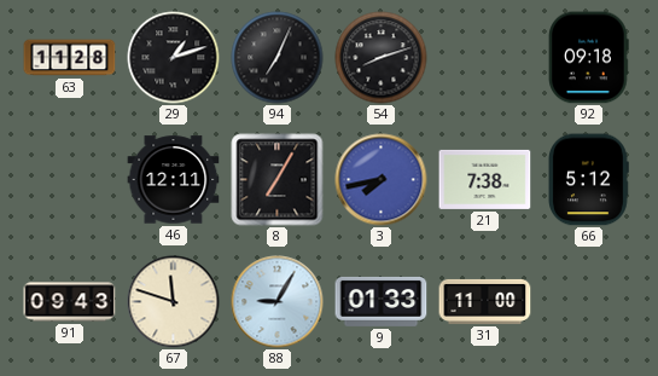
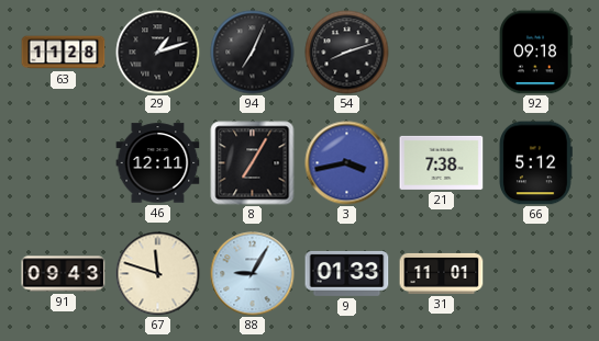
3: 7:43 -> 3:43
31: 11:00 -> 11:01
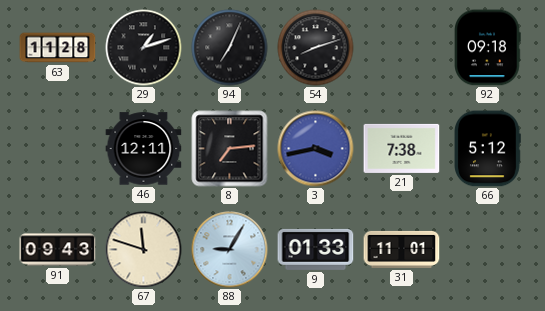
8: 7:05 -> 7:14
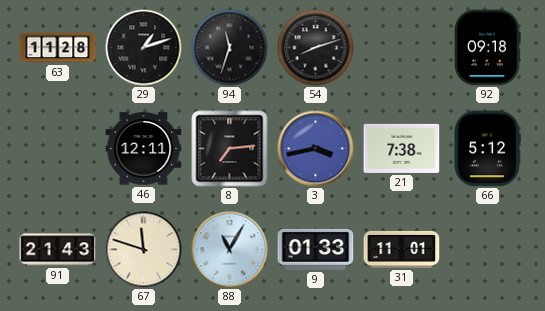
94: 7:04 -> 11:33
91: 09:43 -> 21:43
88: 9:05 -> 11:05
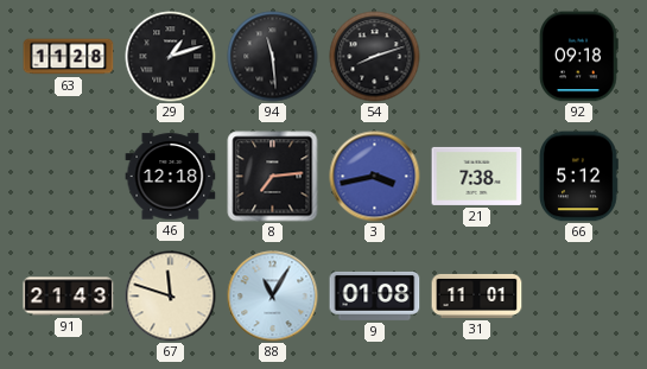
94: 11:33 -> 11:29
46: 12:11 -> 12:18
9: 01:33 -> 01:08
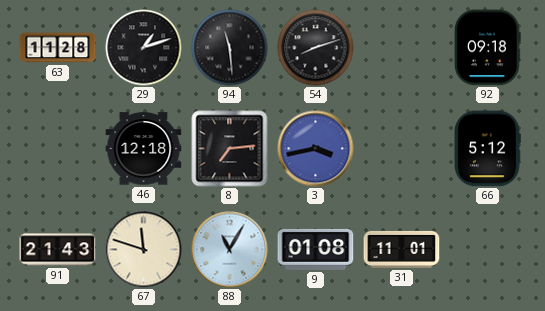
21: 7:38 -> none
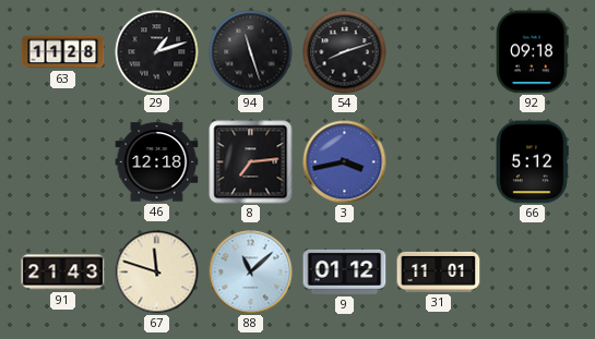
94: 11:29 -> 11:27
88: 11:05 -> 11:08
9: 01:08 -> 01:12
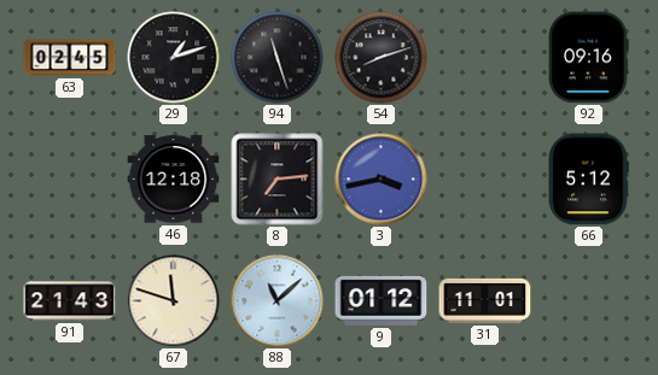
63: 11:28 -> 02:45
92: 09:18 -> 09:16
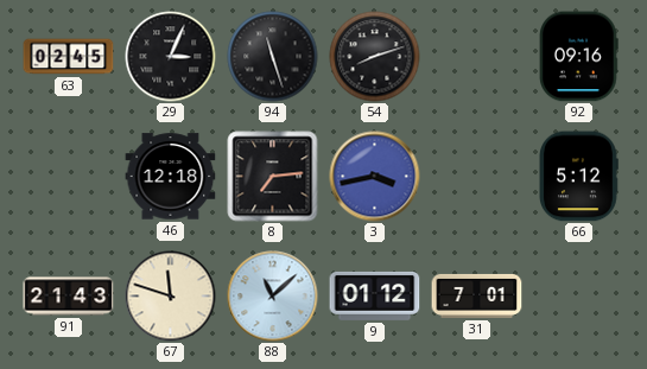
29: 1:12 -> 3:04
31: 11:01 -> 7:01
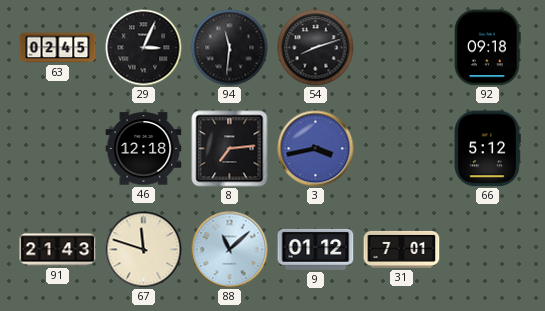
94: 11:27 -> 11:31
92: 09:16 -> 09:18
